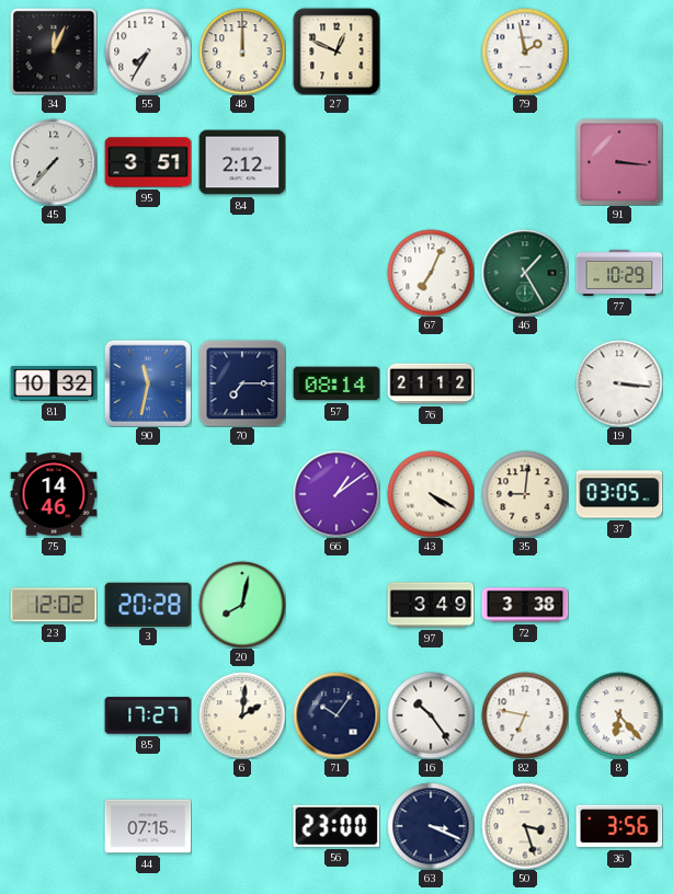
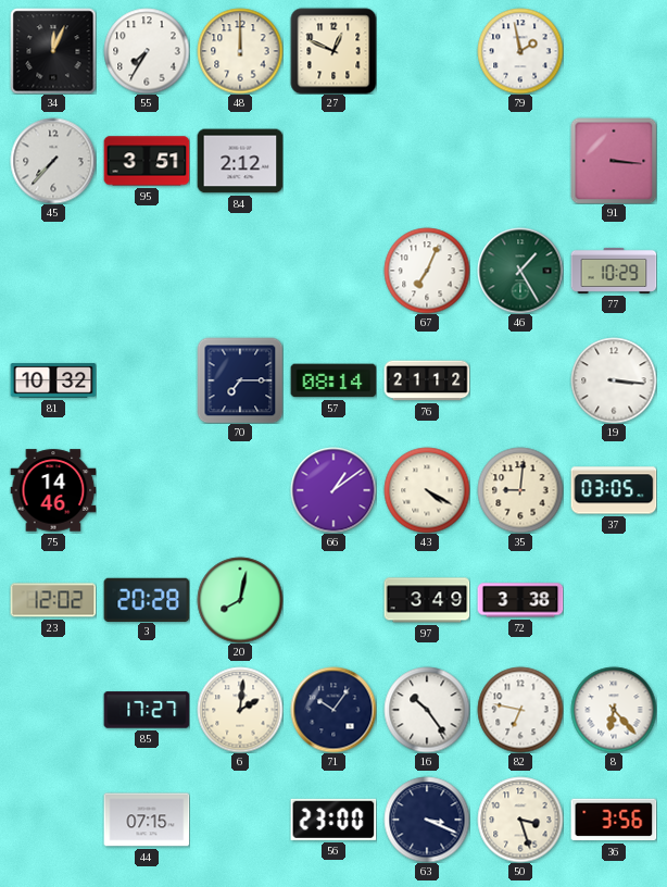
90: 11:32 -> none
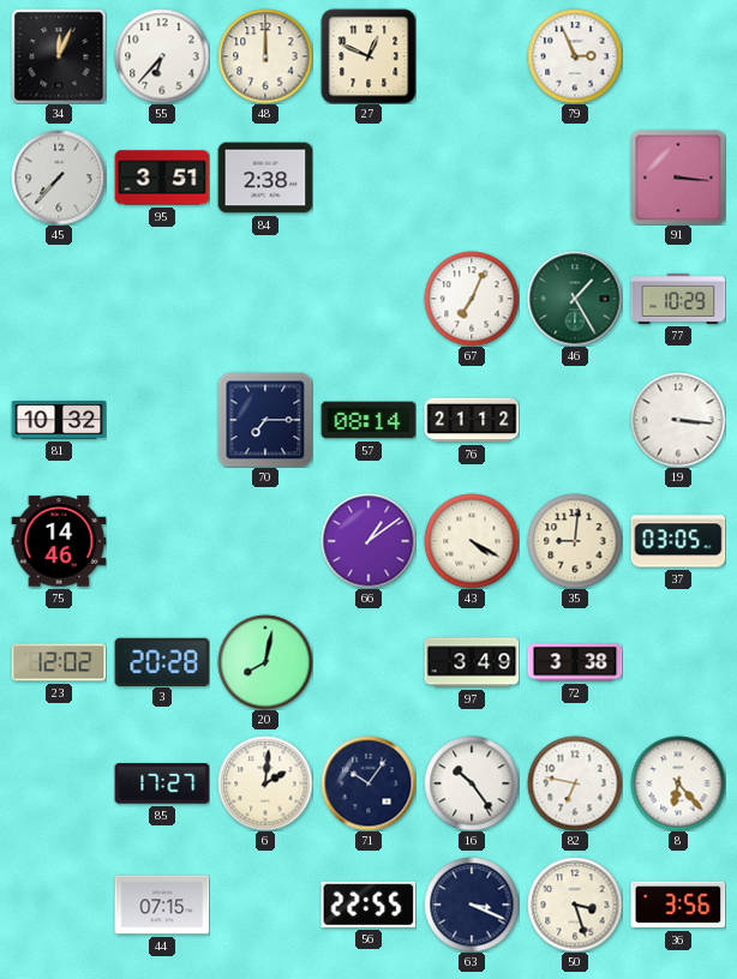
55: 7:35 -> 6:37
79: 1:58 -> 2:56
84: 2:12 -> 2:38
56: 23:00 -> 22:55
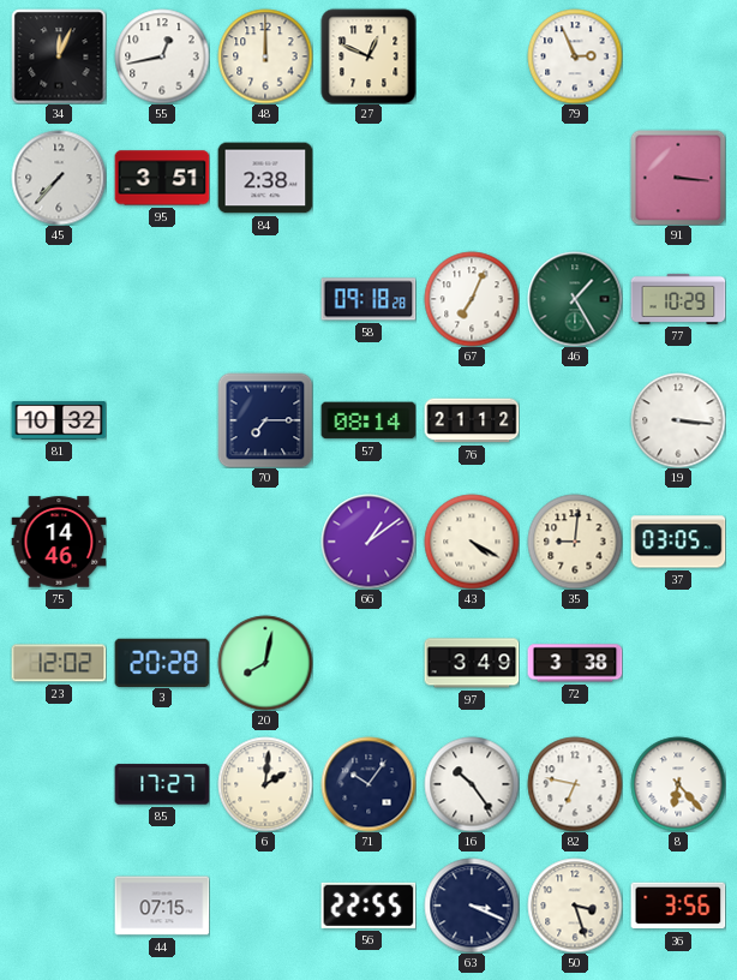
55: 6:37 -> 12:43
58: none -> 09:18
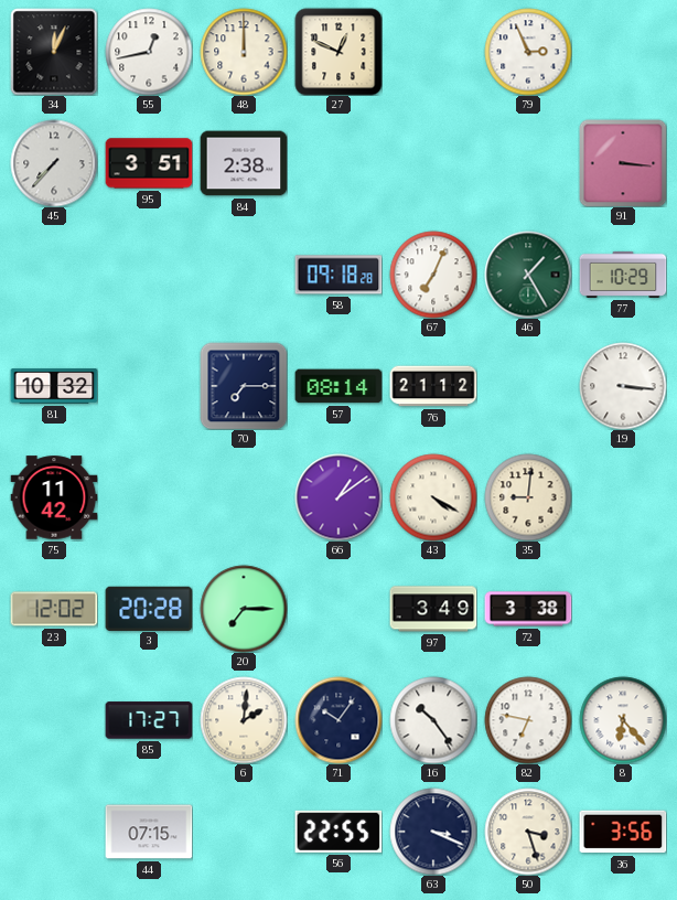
75: 14:46 -> 11:42
37: 03:05 -> none
20: 8:02 -> 7:15
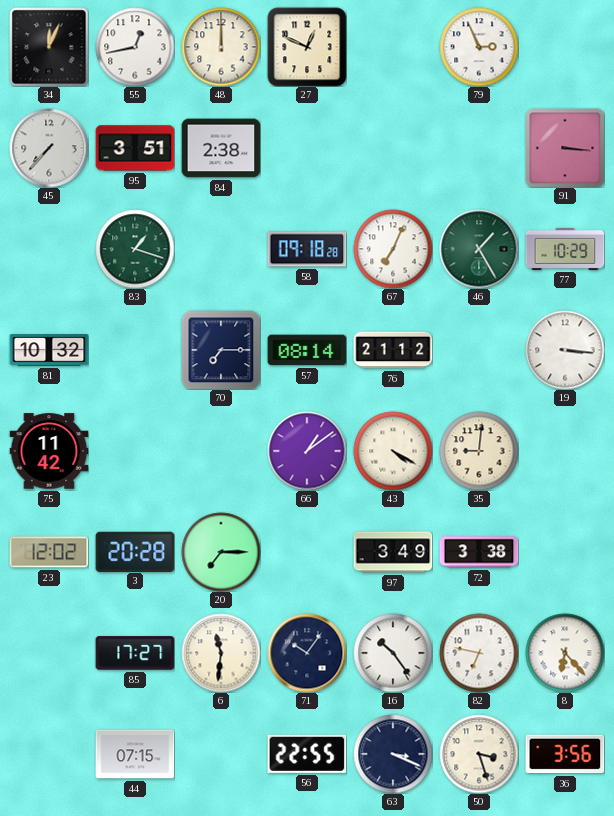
83: none -> 1:18
6: 2:01 -> 11:31
